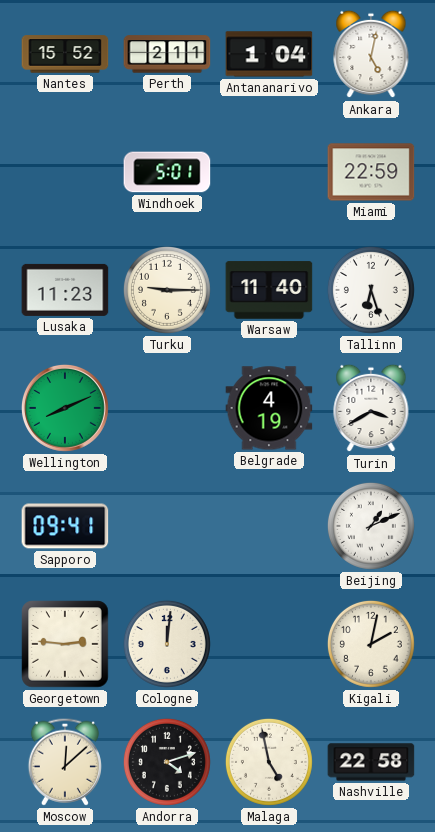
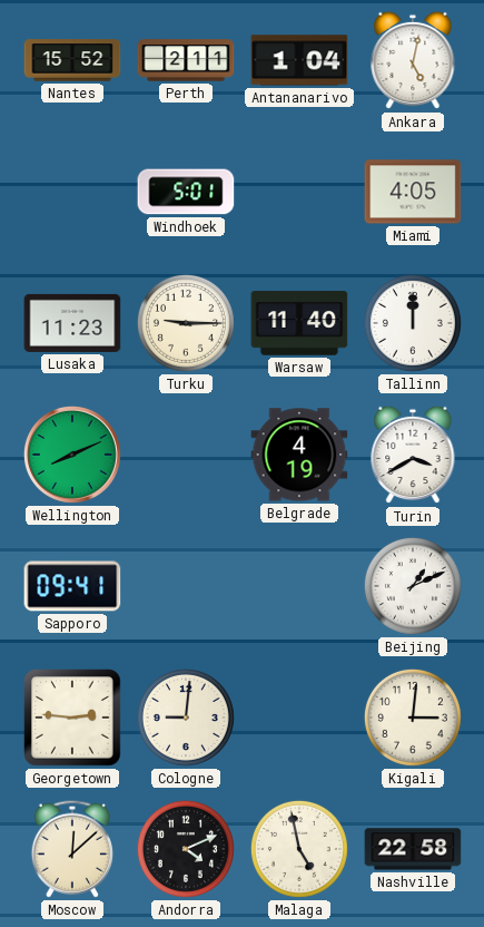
Miami: 22:59 -> 4:05
Tallinn: 6:27 -> 12:00
Cologne: 12:01 -> 9:01
Kigali: 2:02 -> 3:01
Andorra: 4:12 -> 4:11
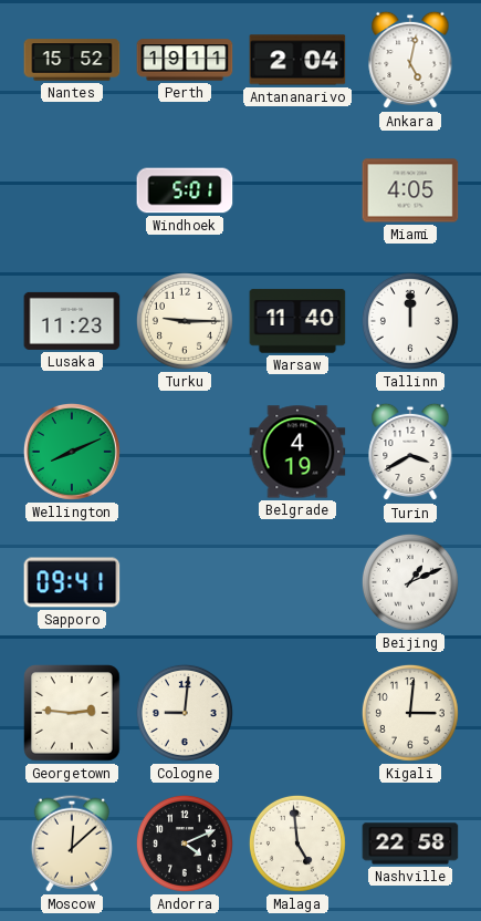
Perth: 2:11 -> 19:11
Antananarivo: 1:04 -> 2:04
Malaga: 4:58 -> 4:59
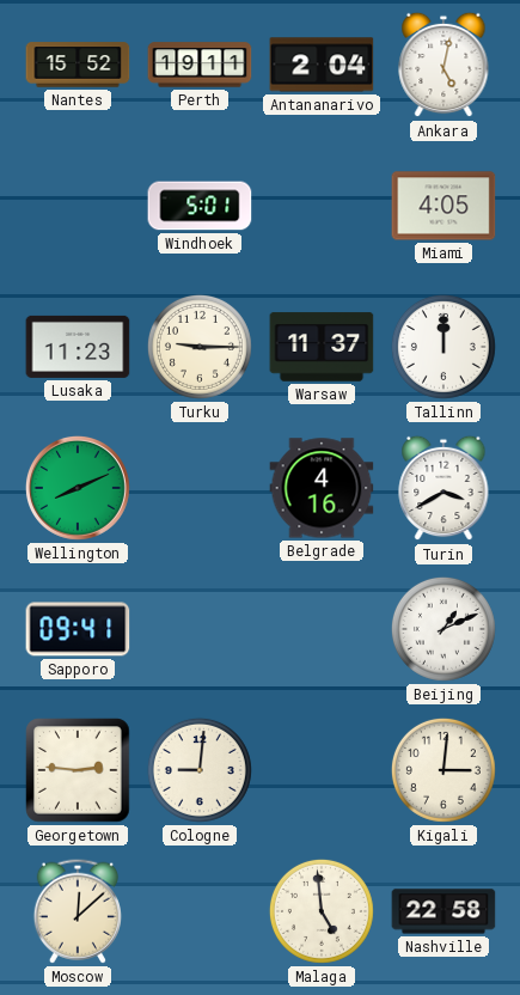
Warsaw: 11:40 -> 11:37
Belgrade: 4:19 -> 4:16
Andorra: 4:11 -> none
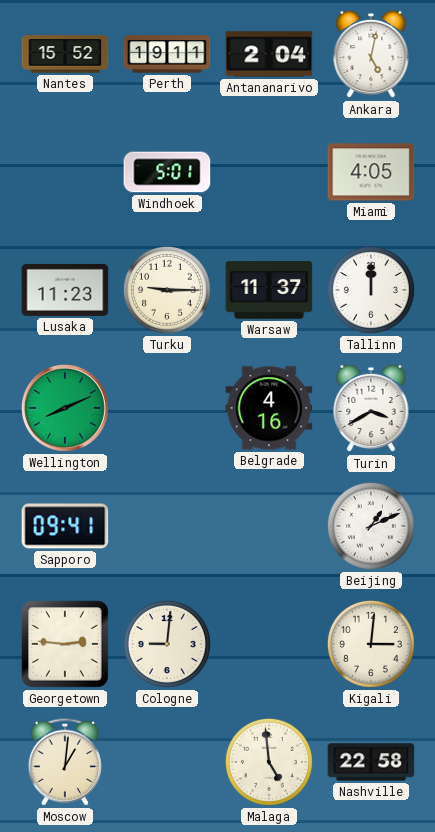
Moscow: 12:08 -> 1:01
